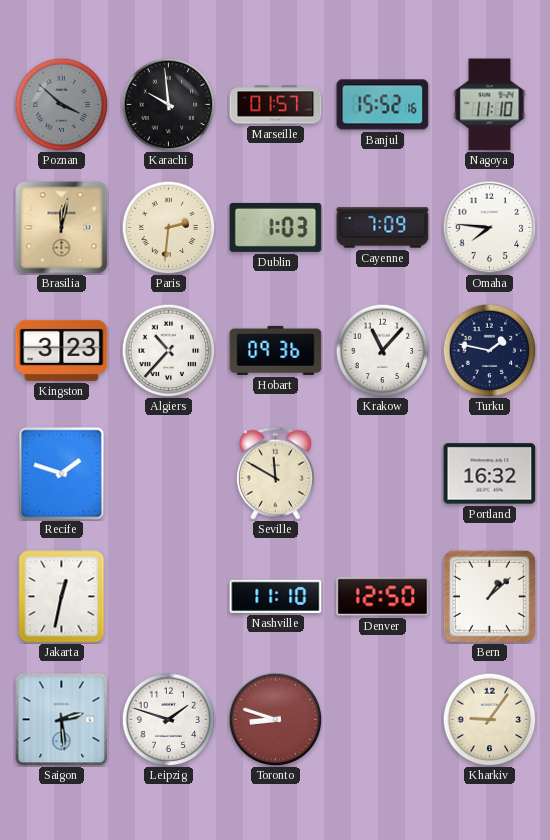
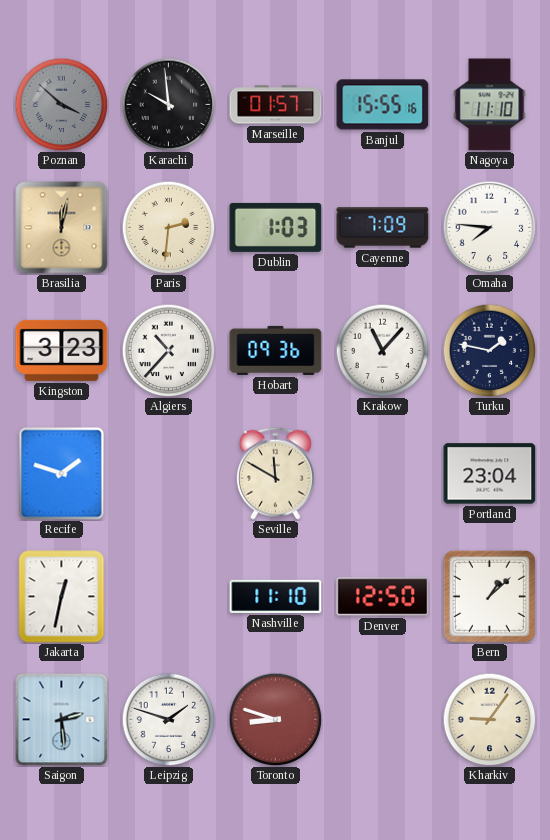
Banjul: 15:52 -> 15:55
Portland: 16:32 -> 23:04
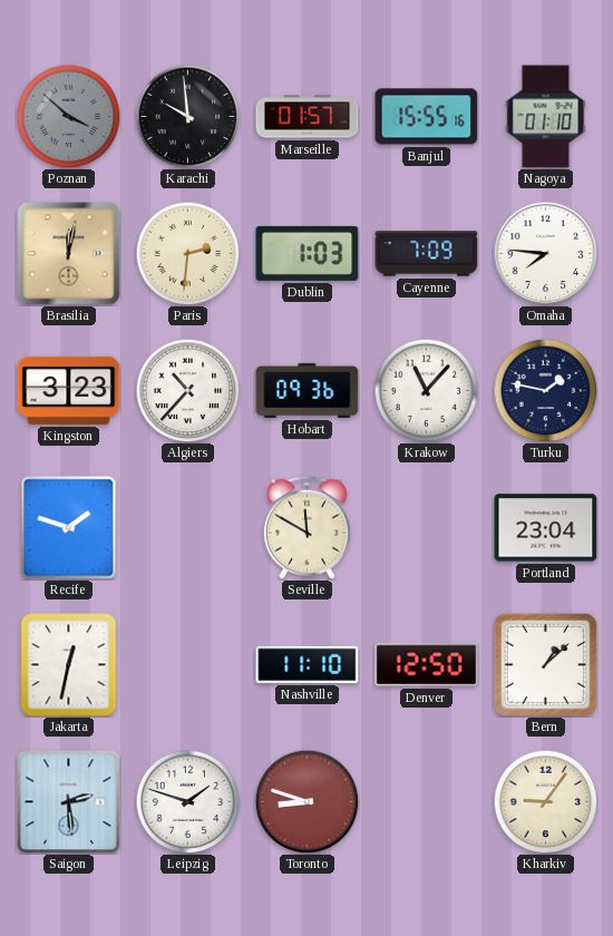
Nagoya: 11:10 -> 01:10
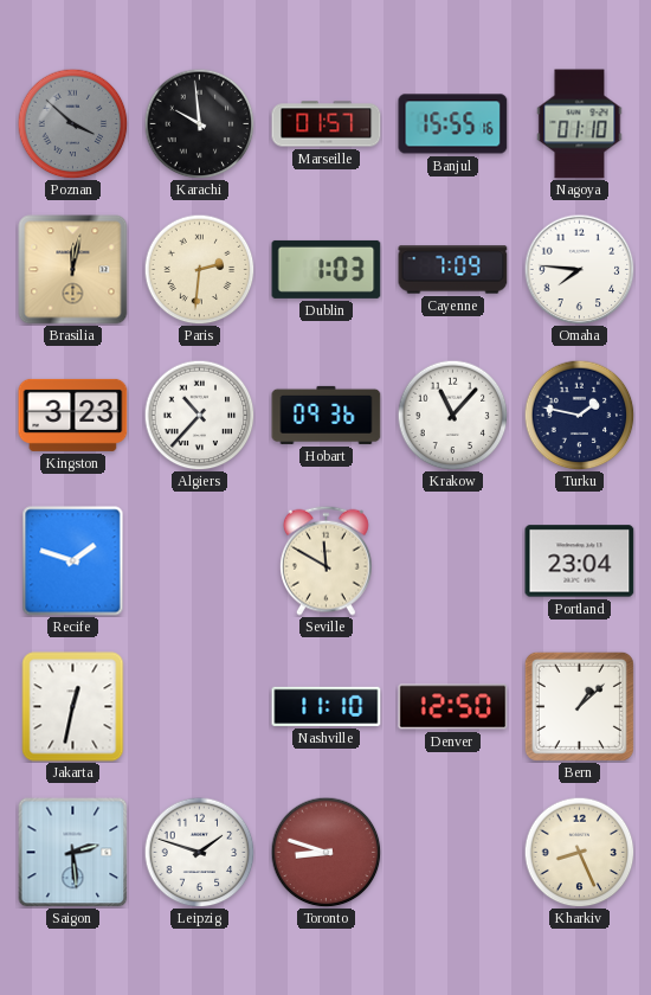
Kharkiv: 9:06 -> 8:26
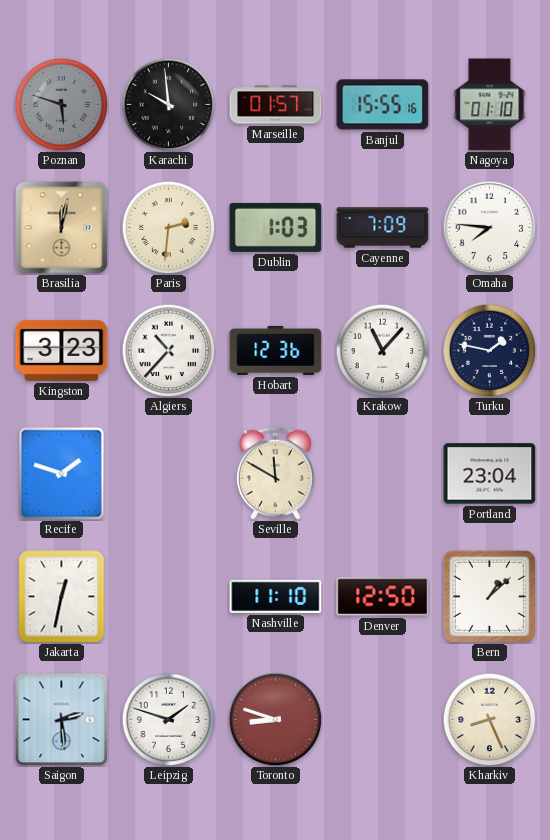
Poznan: 3:52 -> 5:48
Hobart: 09:36 -> 12:36
